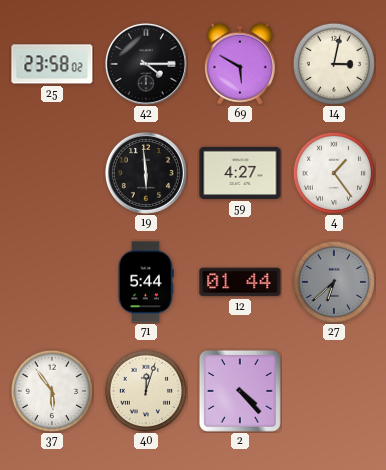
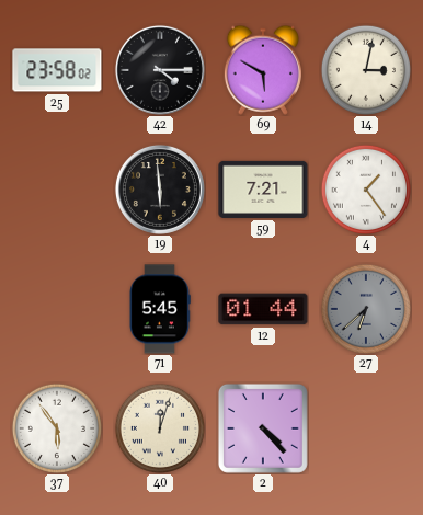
59: 4:27 -> 7:21
71: 5:44 -> 5:45
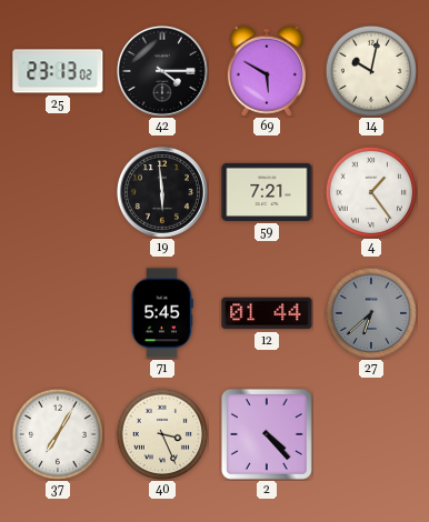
25: 23:58 -> 23:13
14: 3:02 -> 10:02
37: 5:54 -> 7:05
40: 12:03 -> 3:26
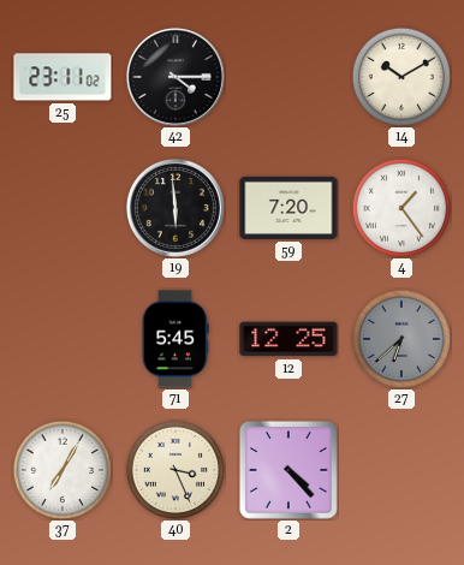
25: 23:13 -> 23:11
69: 5:50 -> none
14: 10:02 -> 10:10
59: 7:21 -> 7:20
12: 01:44 -> 12:25
